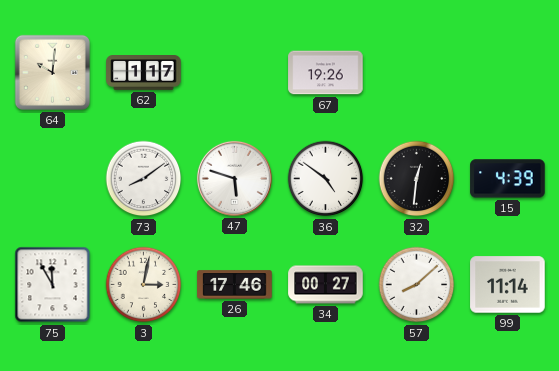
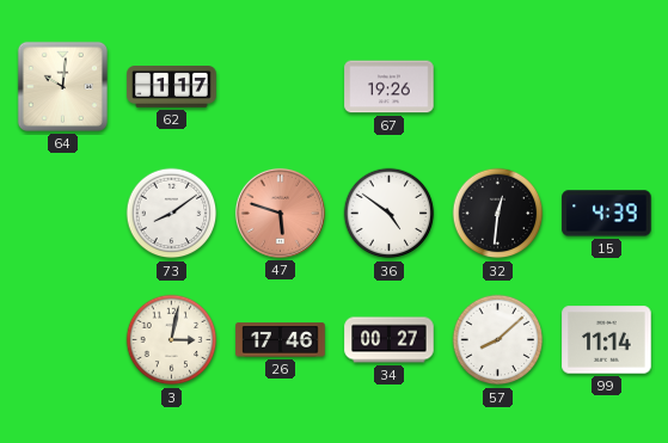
47 dial: white -> salmon
75: 11:55 -> none
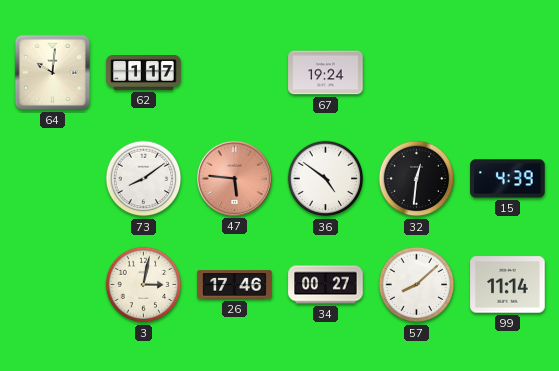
67: 19:26 -> 19:24
47: 5:48 -> 5:46
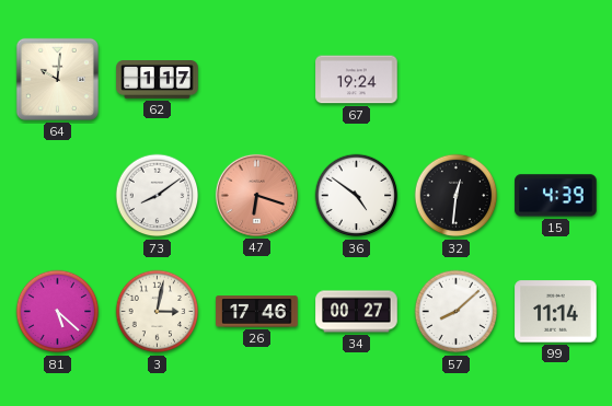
47: 5:46 -> 6:18
81: none -> 5:22
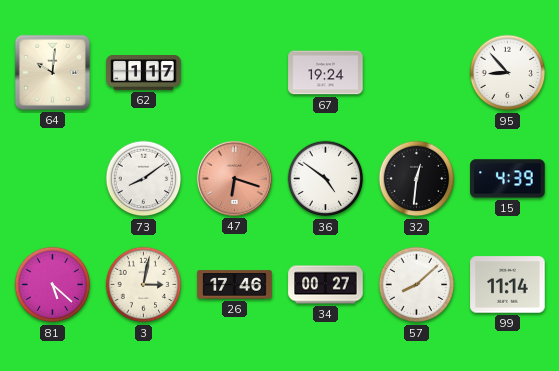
95: none -> 8:53
